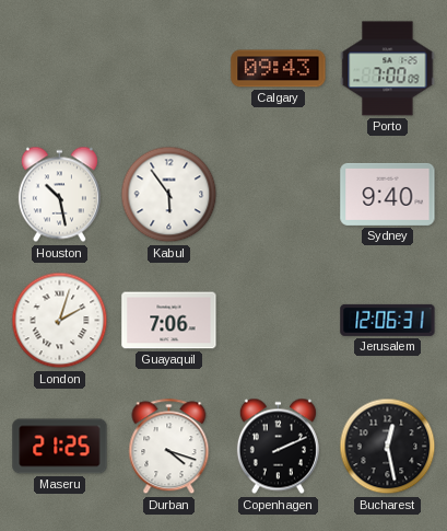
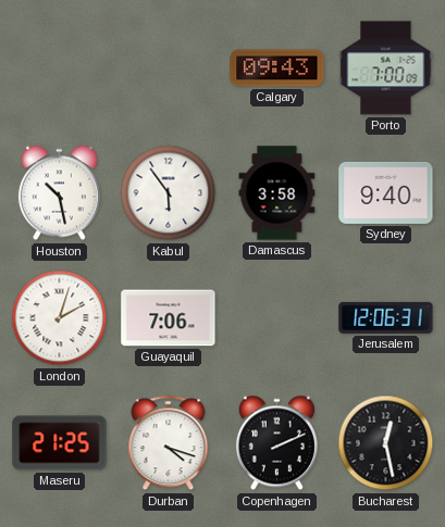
Damascus: none -> 3:58
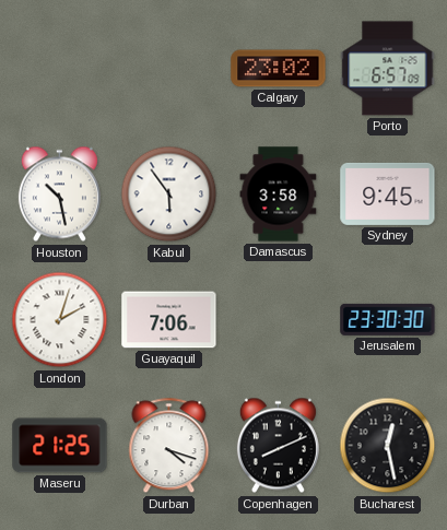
Calgary: 09:43 -> 23:02
Porto: 7:00 -> 6:57
Sydney: 9:40 -> 9:45
Jerusalem: 12:06 -> 23:30
Copenhagen: 2:11 -> 8:11
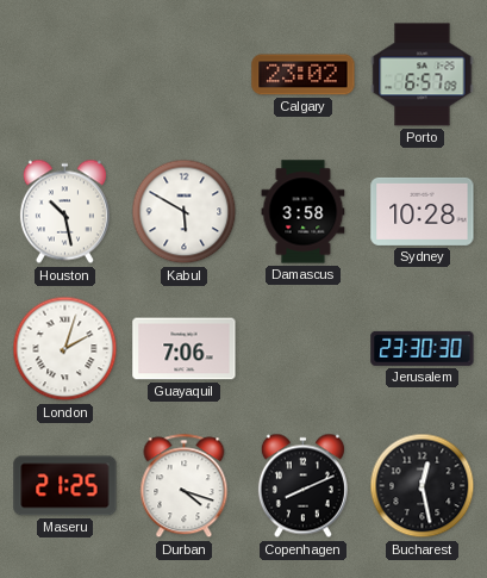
Kabul: 5:54 -> 5:50
Sydney: 9:45 -> 10:28
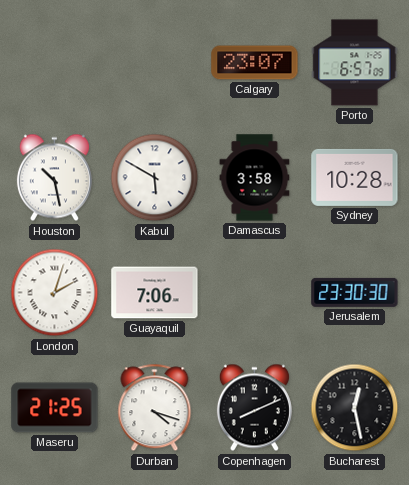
Calgary: 23:02 -> 23:07
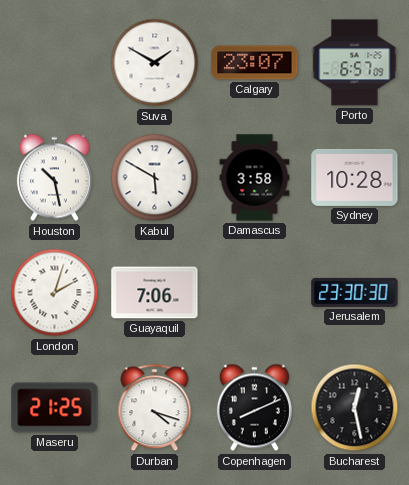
Suva: none -> 1:50
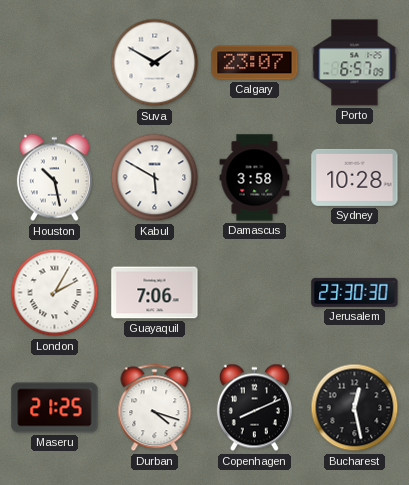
London: 2:03 -> 2:05
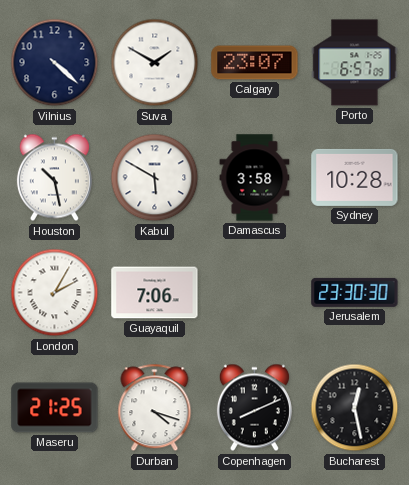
Vilnius: none -> 4:22
